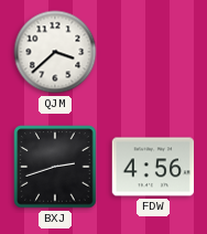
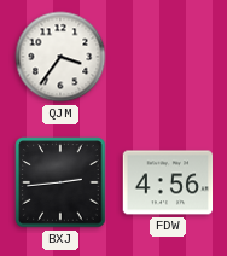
QJM: 3:38 -> 3:36
BXJ: 2:42 -> 2:44
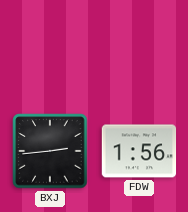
QJM: 3:36 -> none
FDW: 4:56 -> 1:56
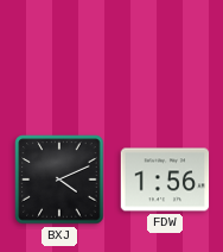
BXJ: 2:44 -> 4:11
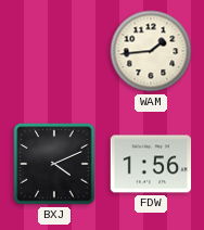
WAM: none -> 1:44
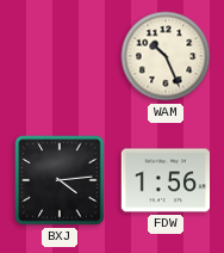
WAM: 1:44 -> 10:26
BXJ: 4:11 -> 4:14
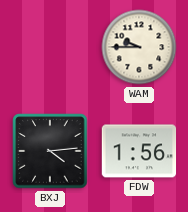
WAM: 10:26 -> 9:45
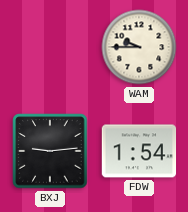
BXJ: 4:14 -> 9:14
FDW: 1:56 -> 1:54
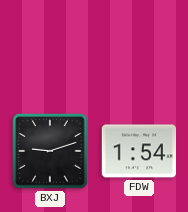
WAM: 9:45 -> none
BXJ: 9:14 -> 9:12
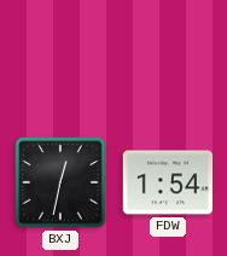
BXJ: 9:12 -> 12:32
